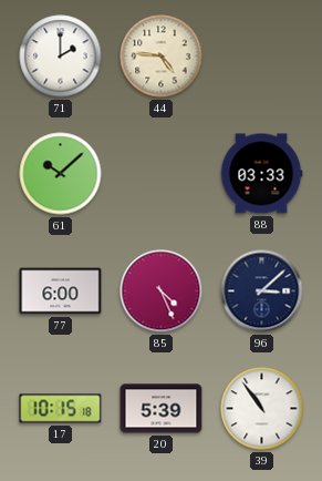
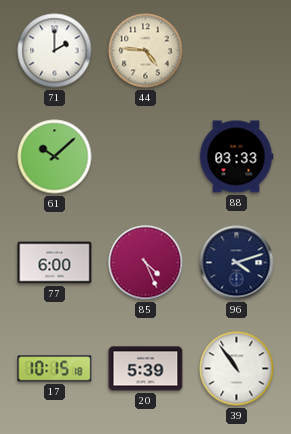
96: 3:08 -> 4:12
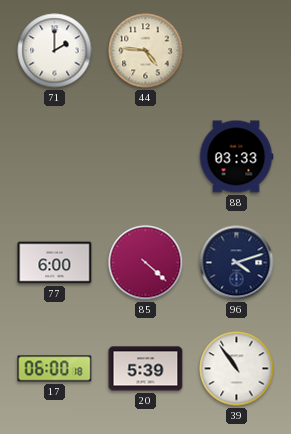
61: 10:08 -> none
85: 4:26 -> 4:22
17: 10:15 -> 06:00
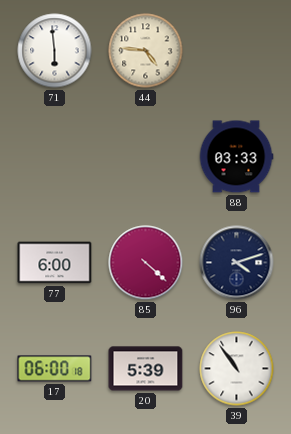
71: 2:00 -> 5:59
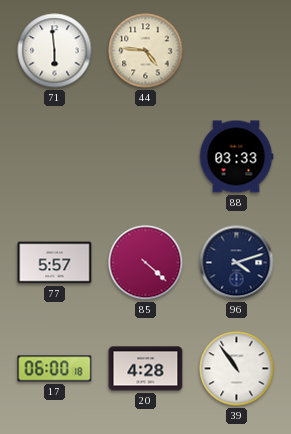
77: 6:00 -> 5:57
20: 5:39 -> 4:28
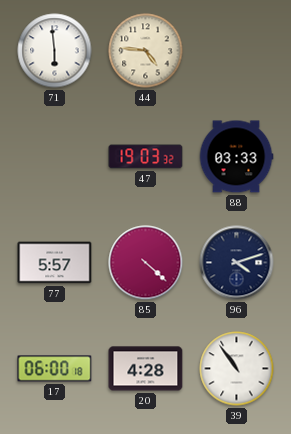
47: none -> 19:03
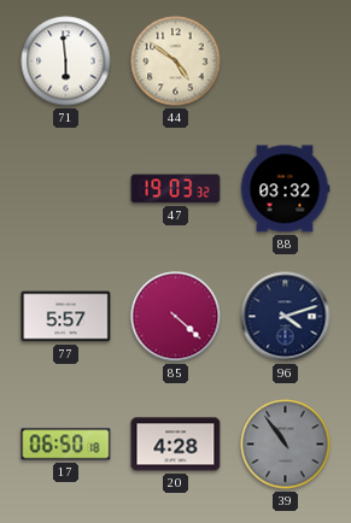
44: 4:46 -> 4:51
88: 03:33 -> 03:32
17: 06:00 -> 06:50
39 dial: white -> grey
